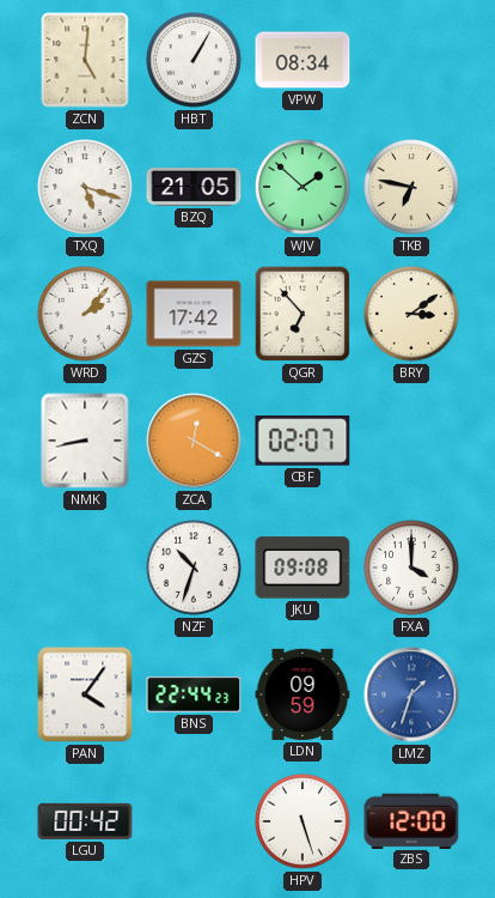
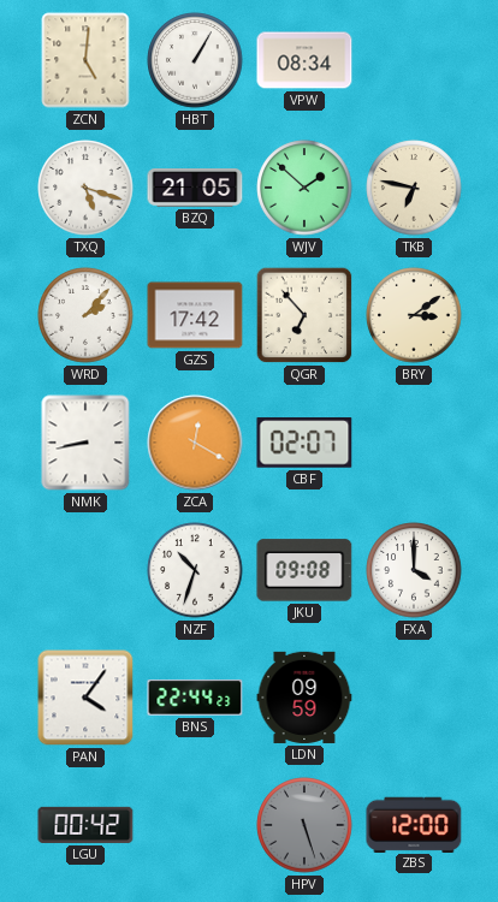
LMZ: 1:33 -> none
HPV dial: white -> grey
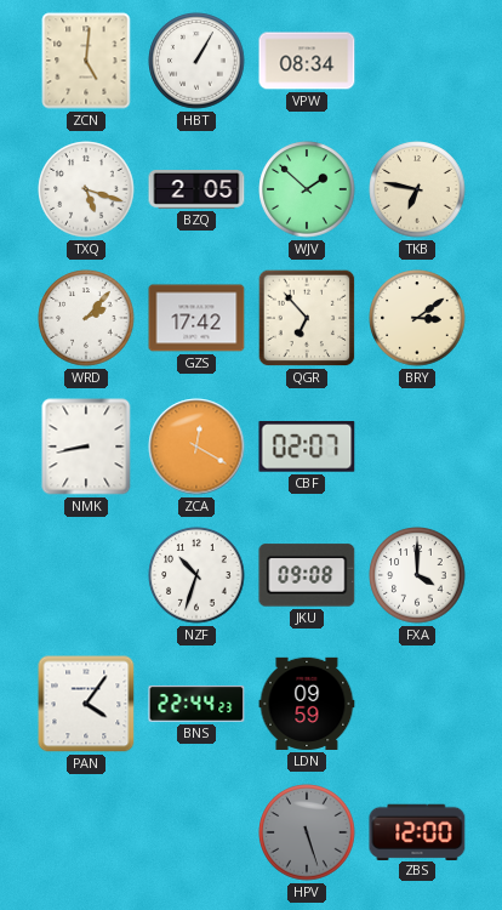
BZQ: 21:05 -> 2:05
LGU: 00:42 -> none
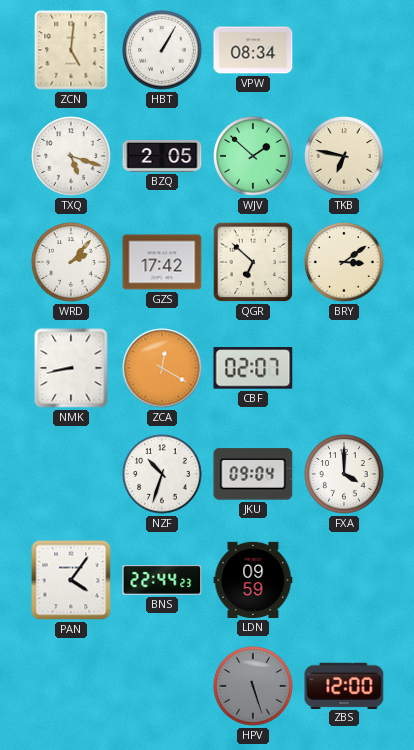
QGR: 6:53 -> 6:52
JKU: 09:08 -> 09:04
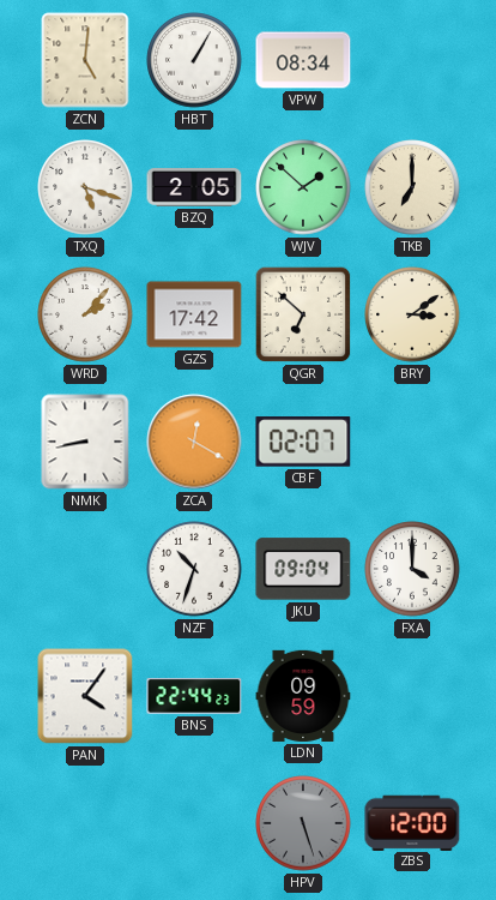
TKB: 6:47 -> 7:00
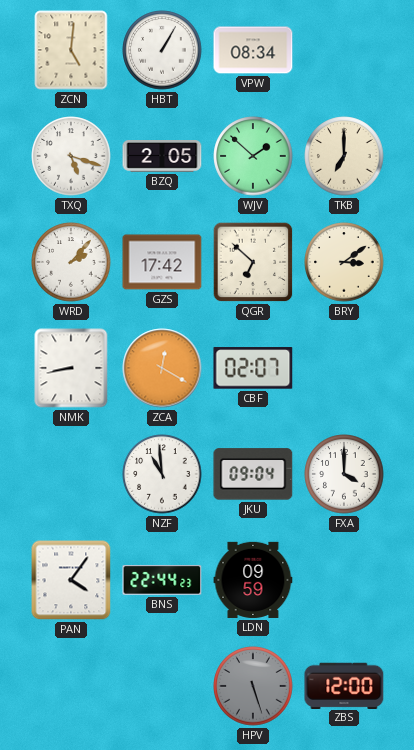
NZF: 10:33 -> 10:59
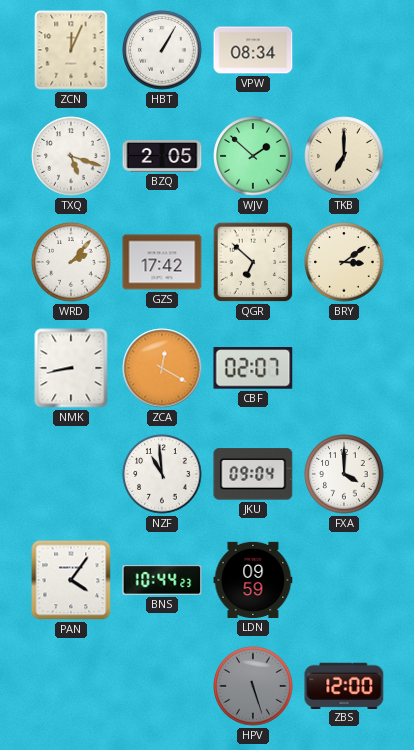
ZCN: 5:01 -> 12:04
BNS: 22:44 -> 10:44
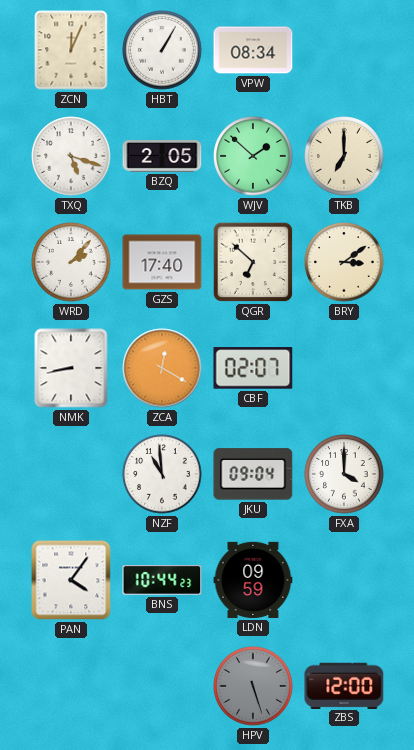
GZS: 17:42 -> 17:40
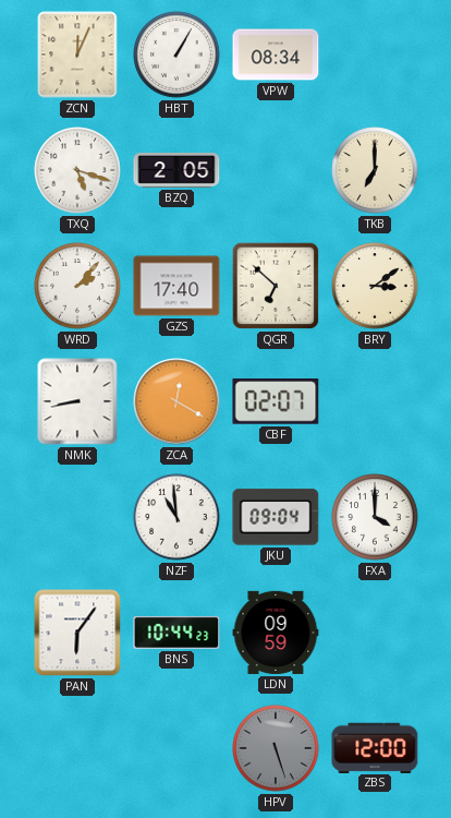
WJV: 1:52 -> none
PAN: 4:06 -> 6:06
